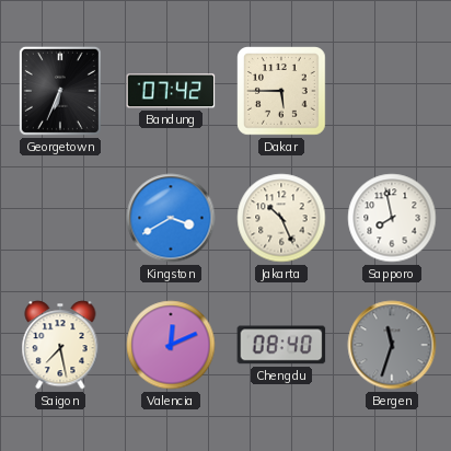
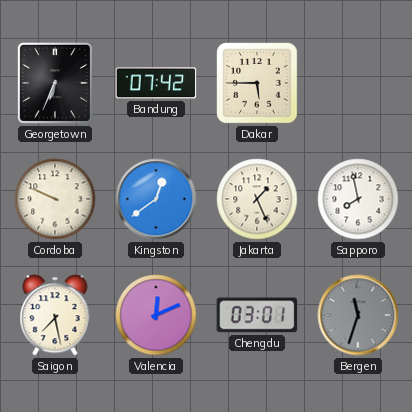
Cordoba: none -> 9:49
Kingston: 3:40 -> 12:39
Jakarta: 10:26 -> 1:26
Chengdu: 08:40 -> 03:01
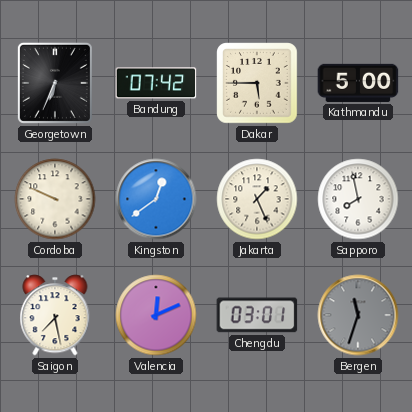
Kathmandu: none -> 5:00
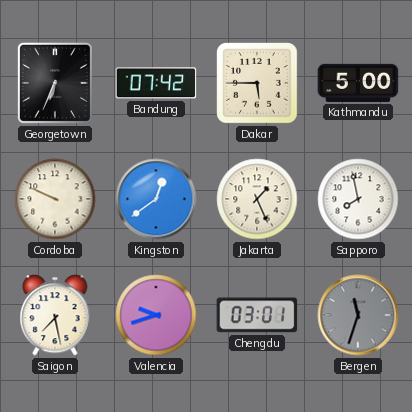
Valencia: 12:11 -> 9:42
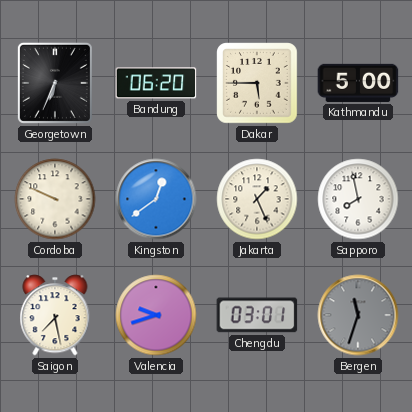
Bandung: 07:42 -> 06:20
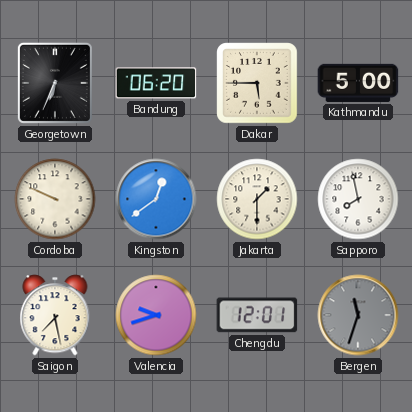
Jakarta: 1:26 -> 1:30
Chengdu: 03:01 -> 12:01
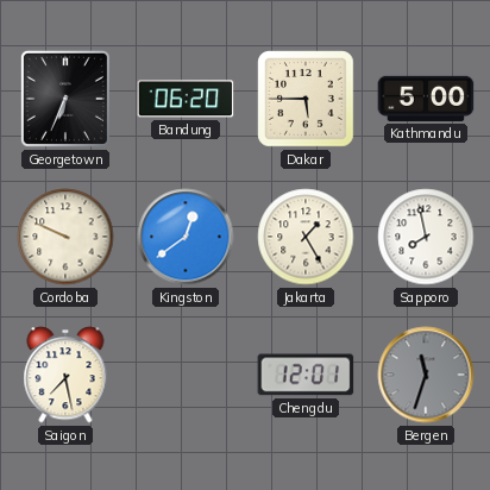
Jakarta: 1:30 -> 1:25
Valencia: 9:42 -> none
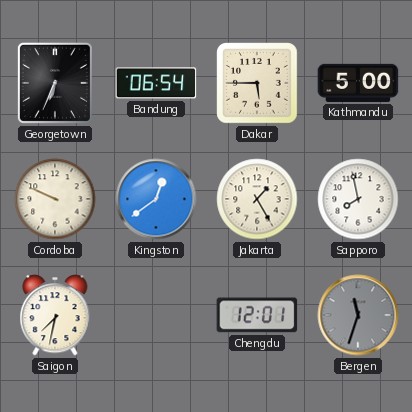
Bandung: 06:20 -> 06:54
Saigon: 7:28 -> 7:32
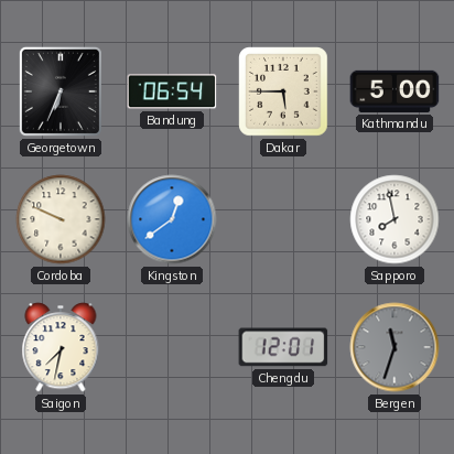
Jakarta: 1:25 -> none
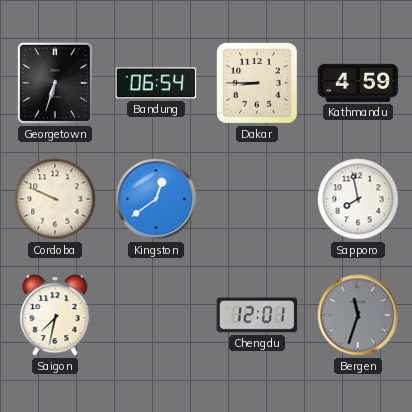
Georgetown: 6:34 -> 6:33
Dakar: 5:45 -> 8:45
Kathmandu: 5:00 -> 4:59
